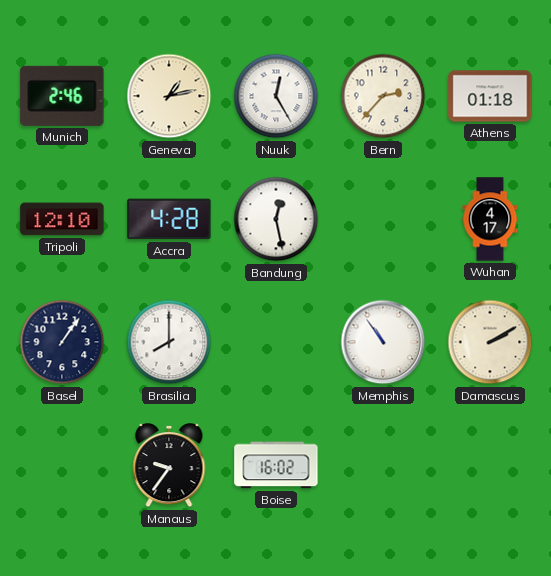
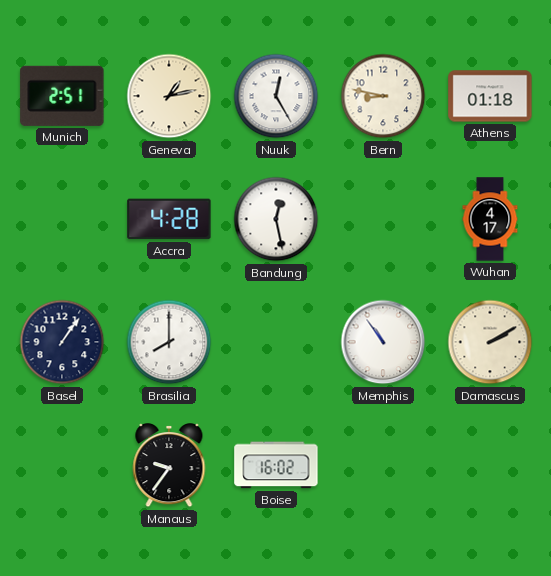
Munich: 2:46 -> 2:51
Bern: 2:37 -> 8:47
Tripoli: 12:10 -> none
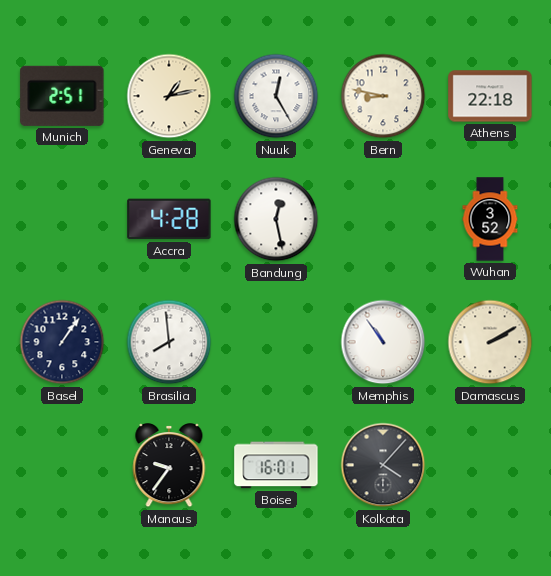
Athens: 01:18 -> 22:18
Wuhan: 4:17 -> 3:52
Brasilia: 8:00 -> 7:59
Boise: 16:02 -> 16:01
Kolkata: none -> 4:07
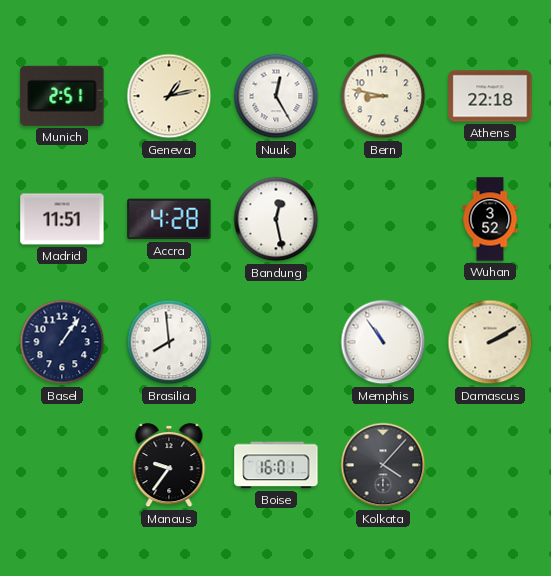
Madrid: none -> 11:51
